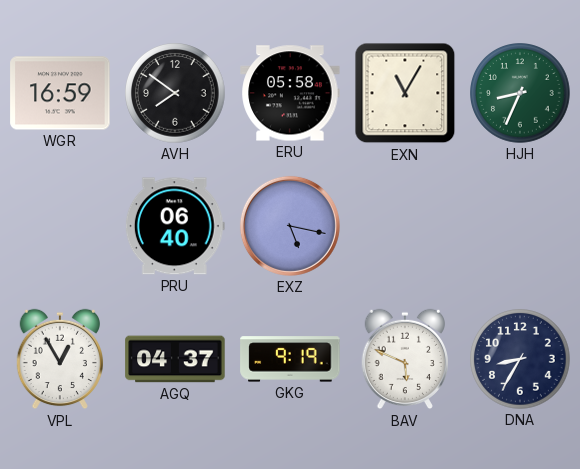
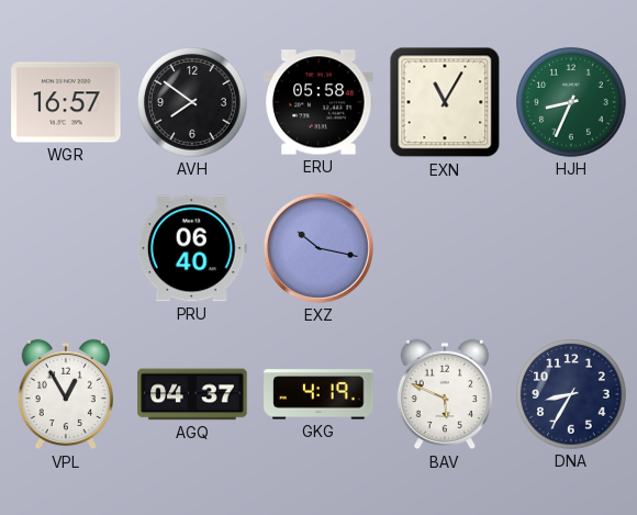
WGR: 16:59 -> 16:57
EXZ: 5:17 -> 10:17
GKG: 9:19 -> 4:19
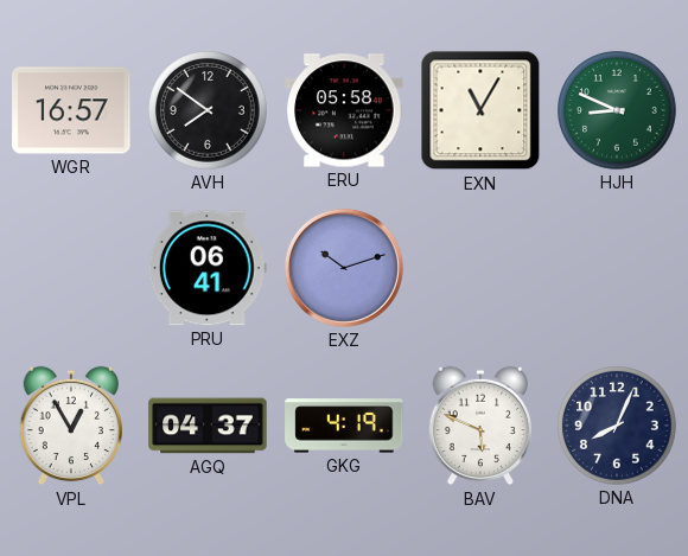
HJH: 8:34 -> 8:49
PRU: 06:40 -> 06:41
EXZ: 10:17 -> 10:12
DNA: 8:35 -> 8:04
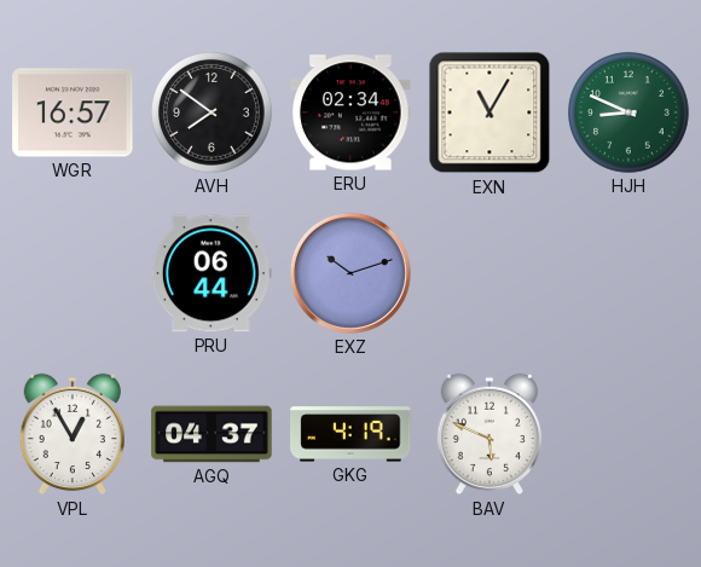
ERU: 05:58 -> 02:34
PRU: 06:41 -> 06:44
DNA: 8:04 -> none
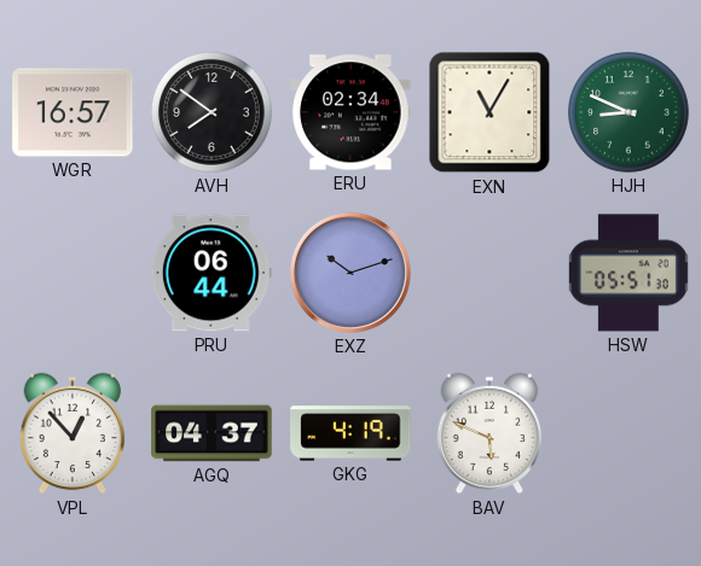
HSW: none -> 05:51
VPL: 12:55 -> 12:53
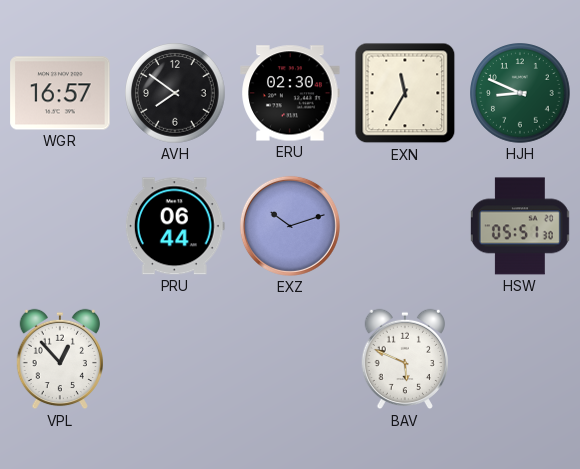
ERU: 02:34 -> 02:30
EXN: 11:05 -> 11:35
AGQ: 04:37 -> none
GKG: 4:19 -> none
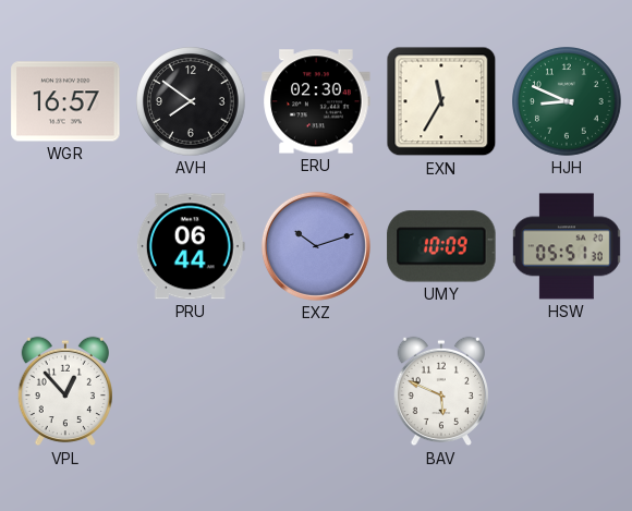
UMY: none -> 10:09
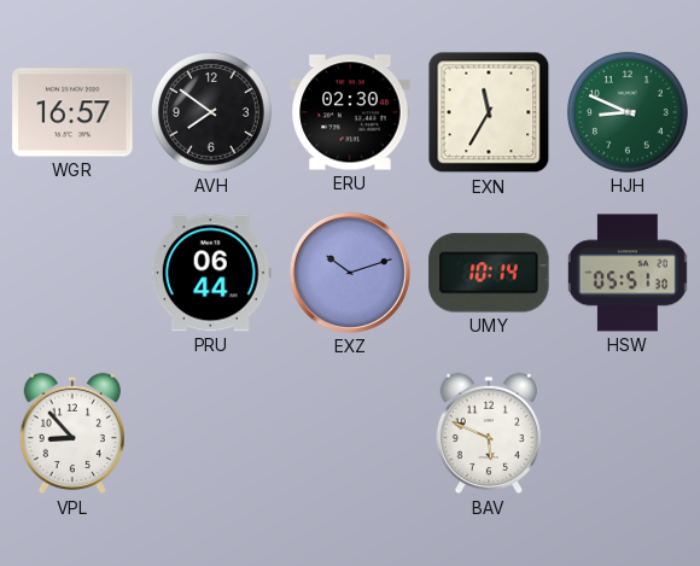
UMY: 10:09 -> 10:14
VPL: 12:53 -> 8:53
